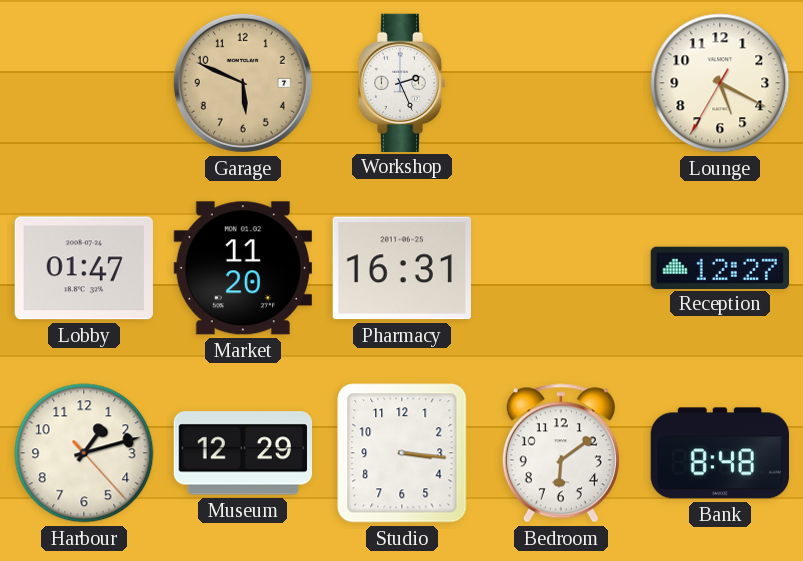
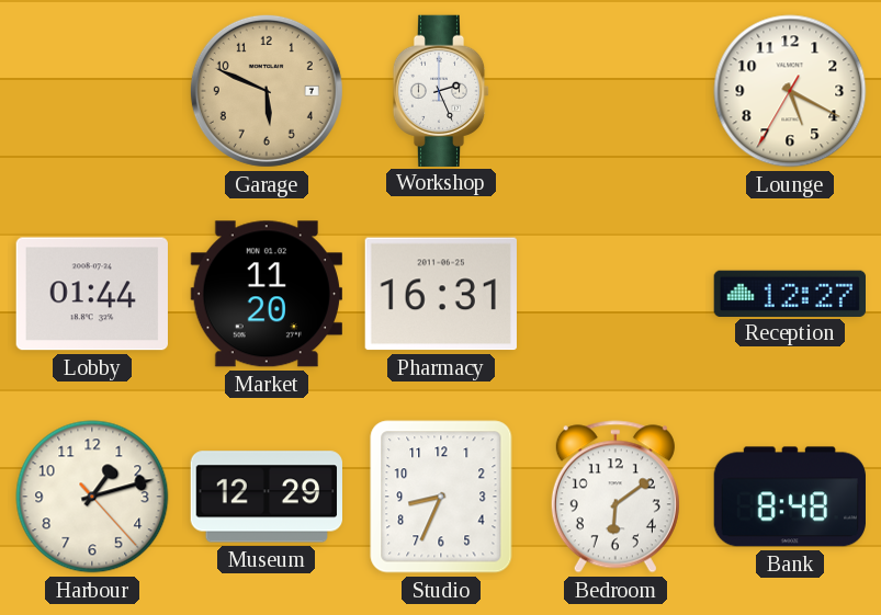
Lobby: 01:47 -> 01:44
Studio: 3:16 -> 8:34
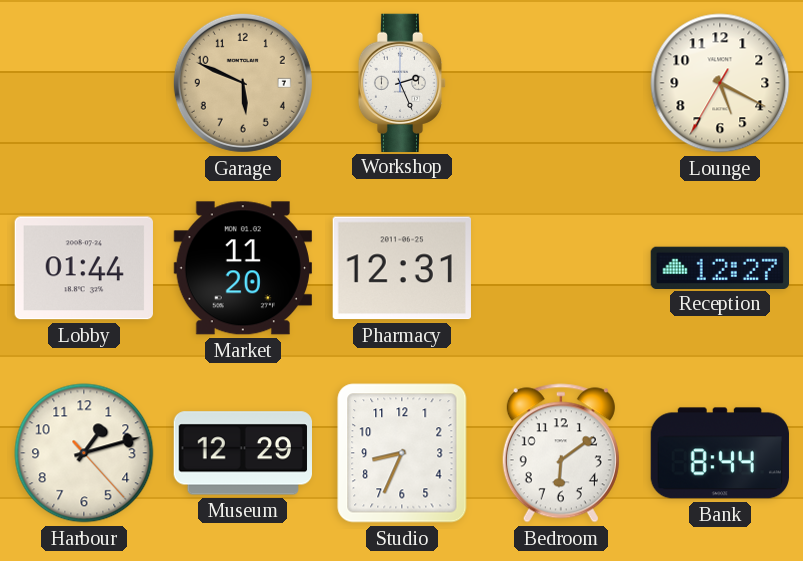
Pharmacy: 16:31 -> 12:31
Bank: 8:48 -> 8:44
